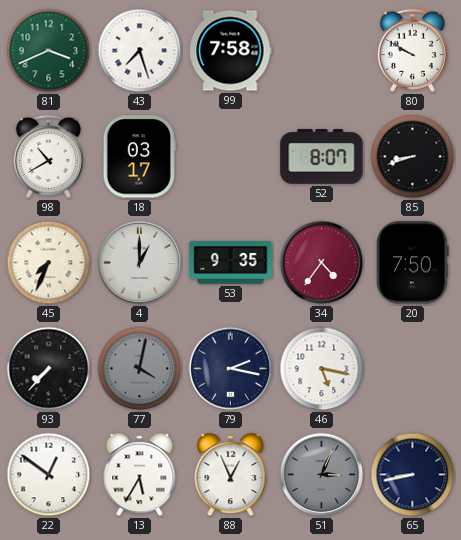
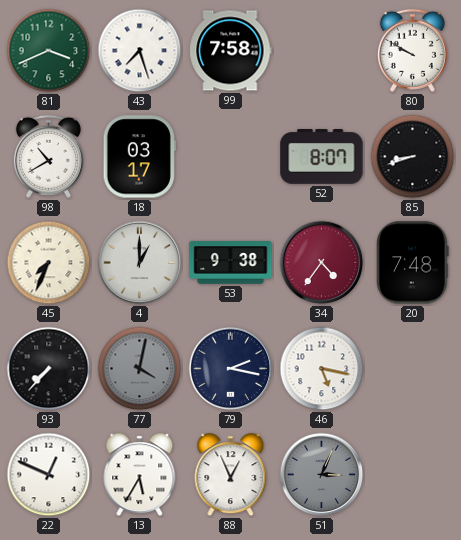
53: 9:35 -> 9:38
20: 7:50 -> 7:48
22: 12:51 -> 12:49
65: 8:43 -> none
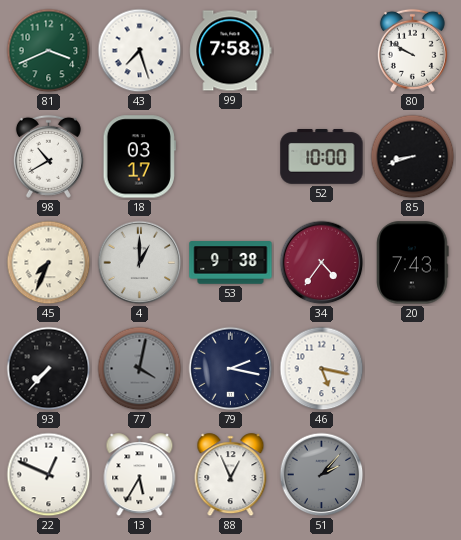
52: 8:07 -> 10:00
20: 7:48 -> 7:43
51: 3:04 -> 2:07
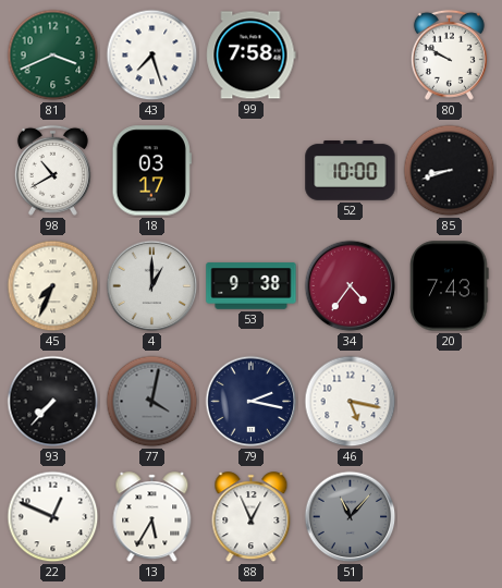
51: 2:07 -> 11:07
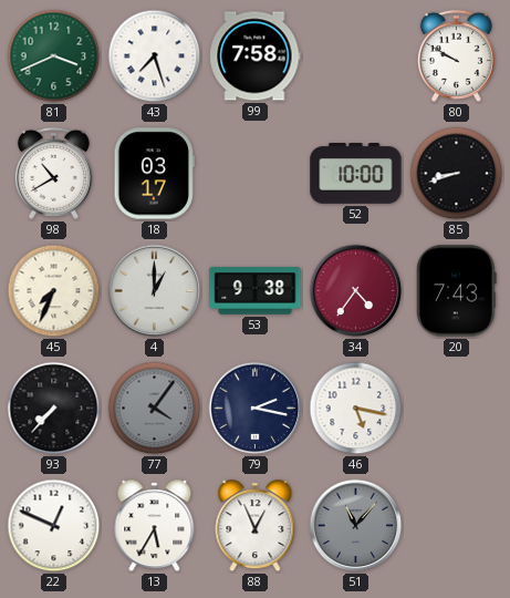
77: 4:02 -> 4:06
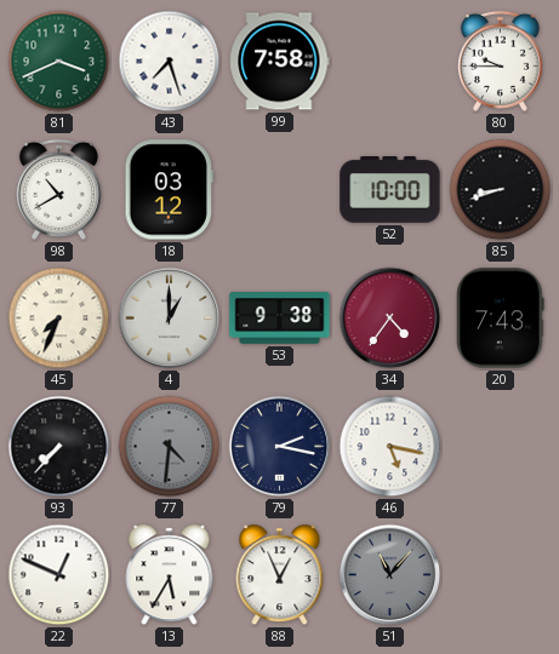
80: 9:50 -> 9:45
18: 03:17 -> 03:12
77: 4:06 -> 4:31
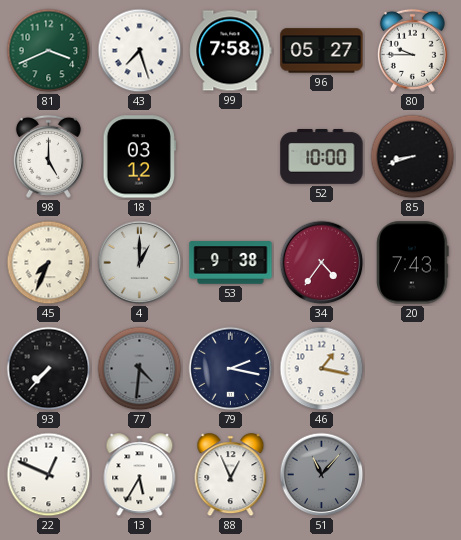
96: none -> 05:27
98: 10:40 -> 5:00
46: 5:17 -> 1:17
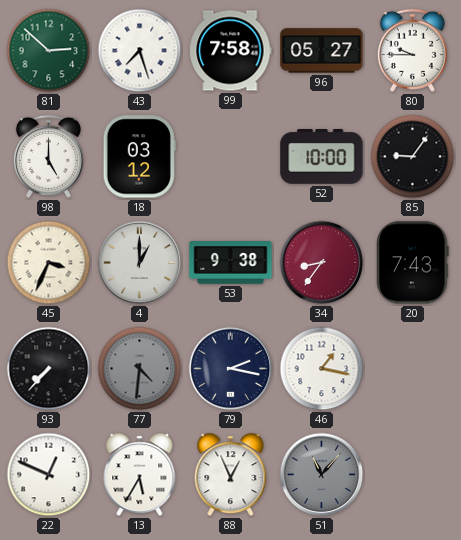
81: 3:41 -> 2:52
85: 8:42 -> 9:06
45: 7:34 -> 3:34
34: 4:36 -> 8:36
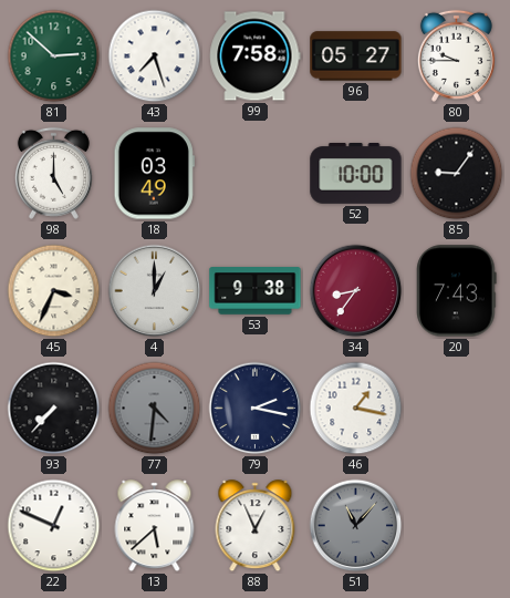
18: 03:12 -> 03:49
13: 5:35 -> 5:38
